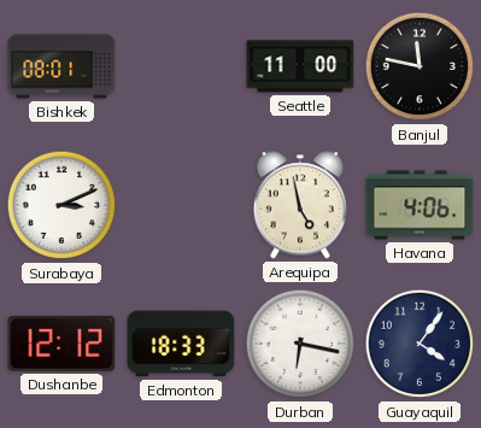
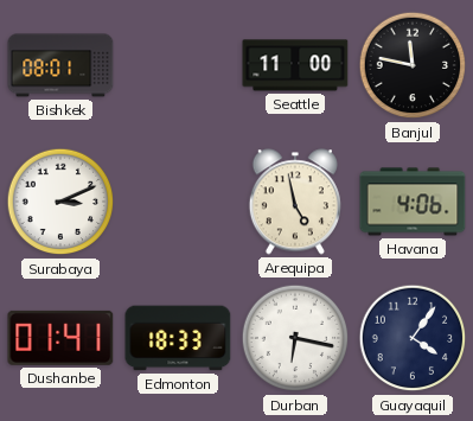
Dushanbe: 12:12 -> 01:41
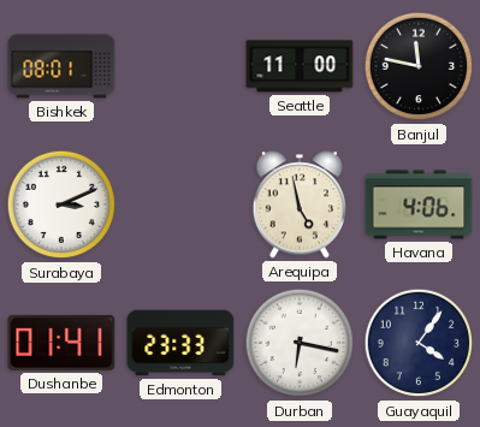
Edmonton: 18:33 -> 23:33
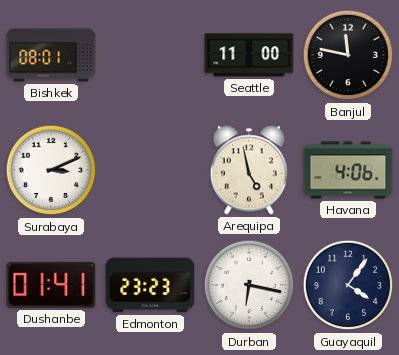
Edmonton: 23:33 -> 23:23
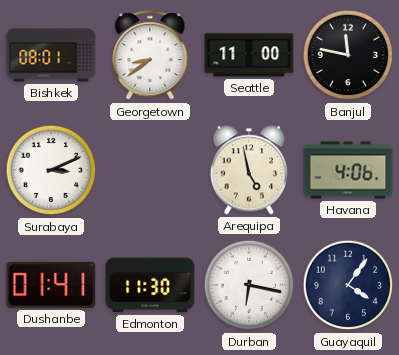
Georgetown: none -> 8:39
Edmonton: 23:23 -> 11:30
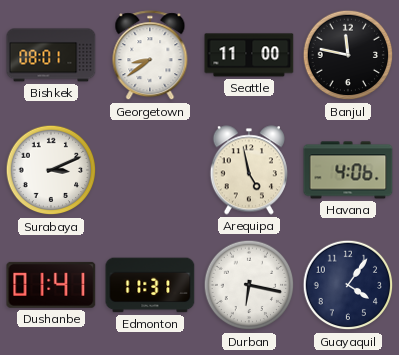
Edmonton: 11:30 -> 11:31
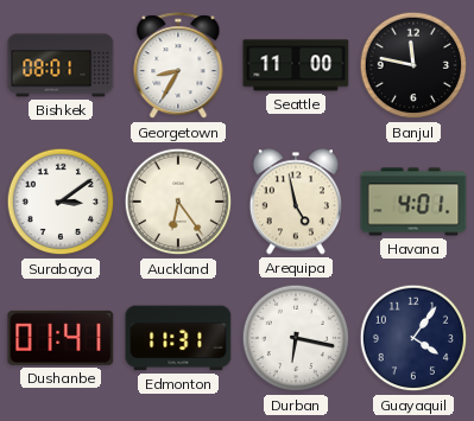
Georgetown: 8:39 -> 8:35
Surabaya: 3:11 -> 3:09
Auckland: none -> 6:24
Havana: 4:06 -> 4:01
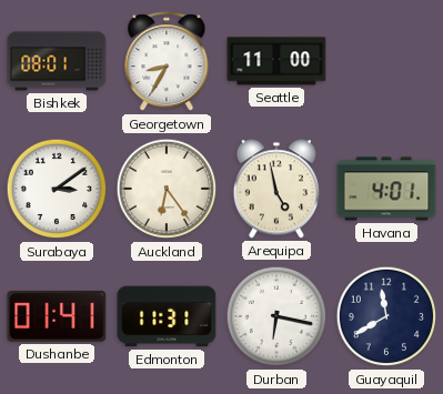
Banjul: 11:47 -> none
Guayaquil: 4:06 -> 11:40
